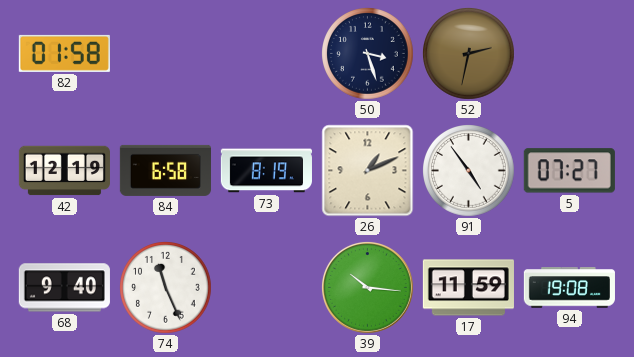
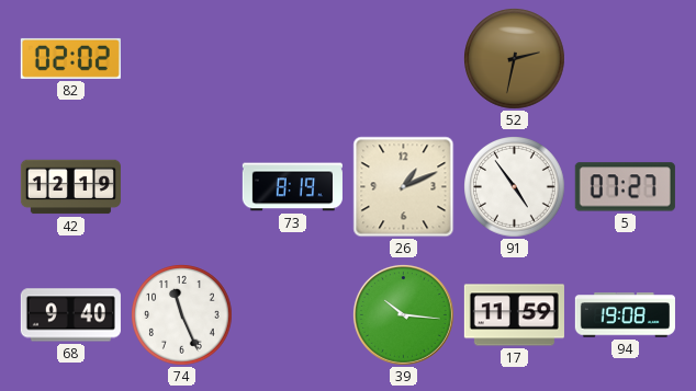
82: 01:58 -> 02:02
50: 3:27 -> none
84: 6:58 -> none
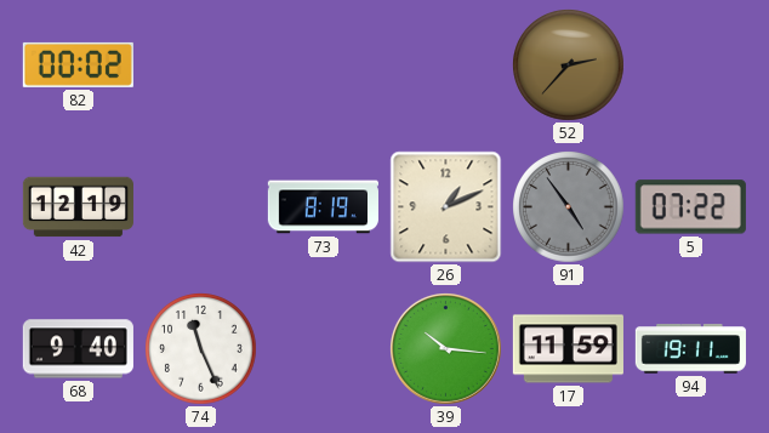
82: 02:02 -> 00:02
52: 2:32 -> 2:37
91 dial: white -> grey
5: 07:27 -> 07:22
94: 19:08 -> 19:11
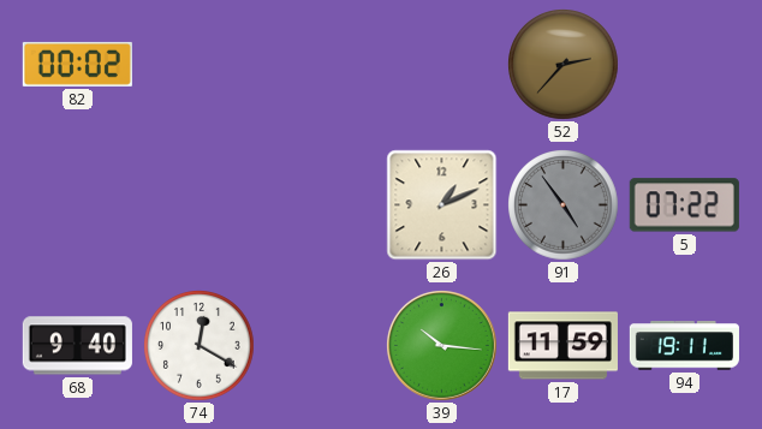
42: 12:19 -> none
73: 8:19 -> none
74: 11:26 -> 12:20
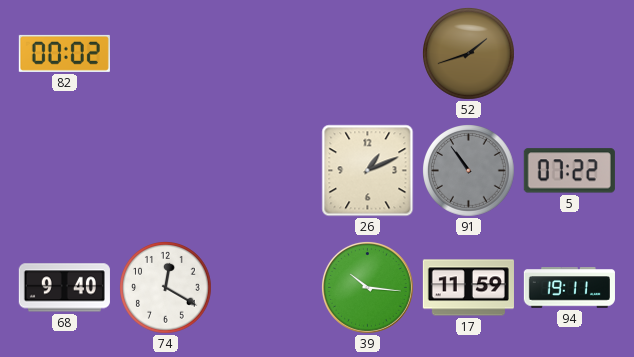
52: 2:37 -> 1:42
91: 4:54 -> 10:54
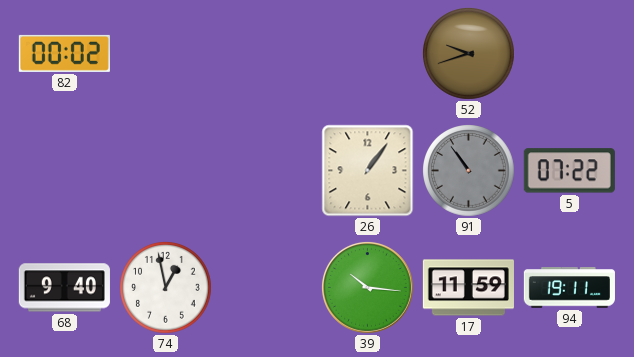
52: 1:42 -> 9:42
26: 1:11 -> 1:06
74: 12:20 -> 12:58
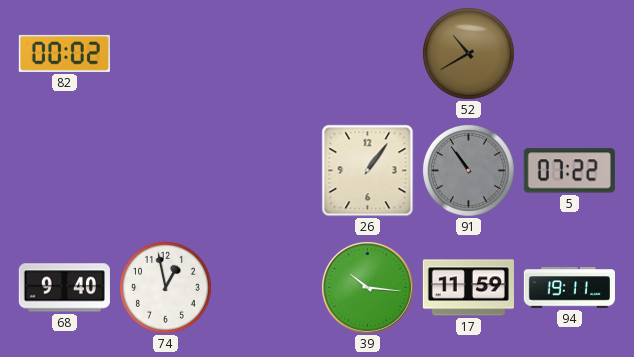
52: 9:42 -> 10:40
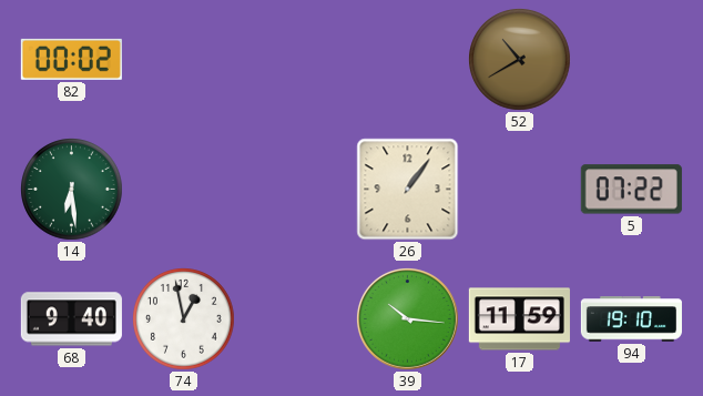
14: none -> 6:29
91: 10:54 -> none
94: 19:11 -> 19:10
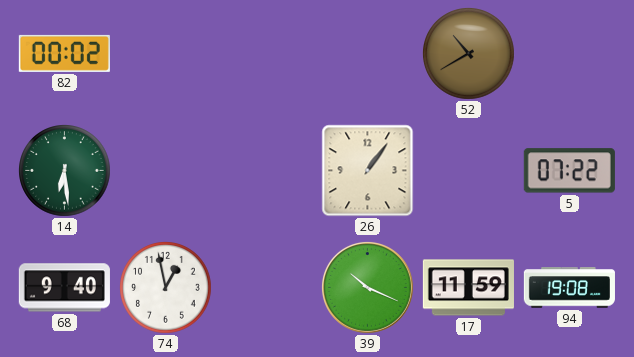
39: 10:16 -> 10:19
94: 19:10 -> 19:08
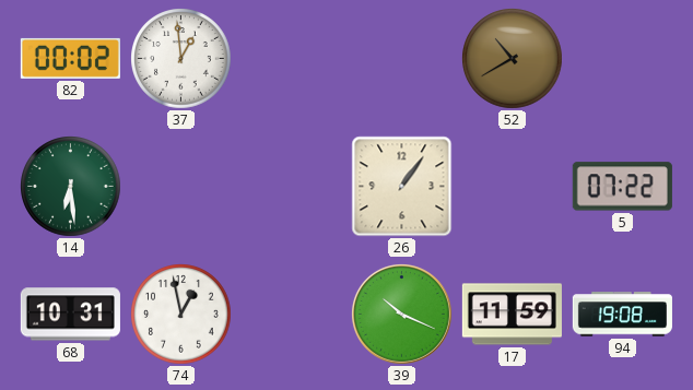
37: none -> 12:59
68: 9:40 -> 10:31
